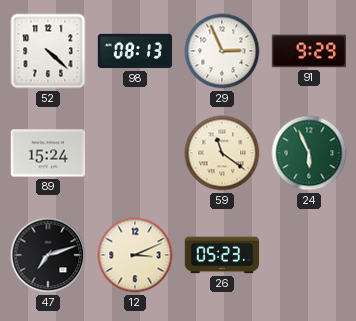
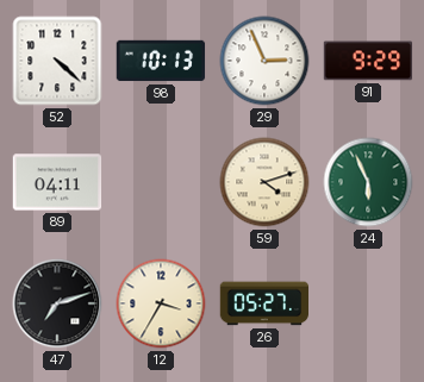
98: 08:13 -> 10:13
89: 15:24 -> 04:11
59: 11:21 -> 4:12
12: 3:11 -> 3:35
26: 05:23 -> 05:27
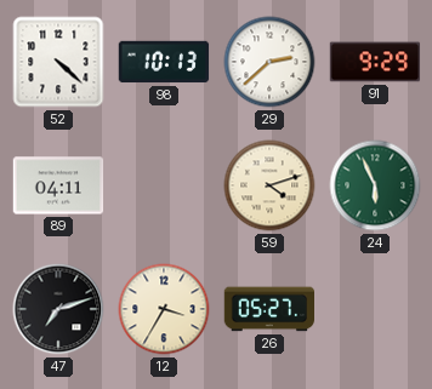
29: 2:56 -> 2:38
